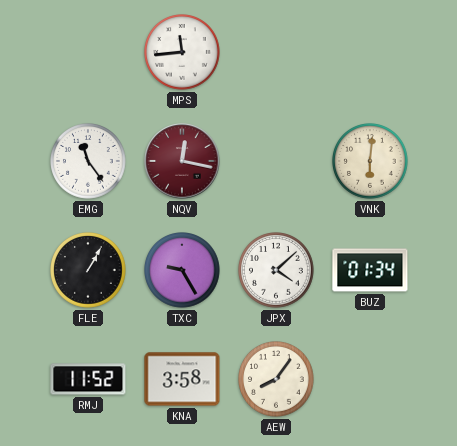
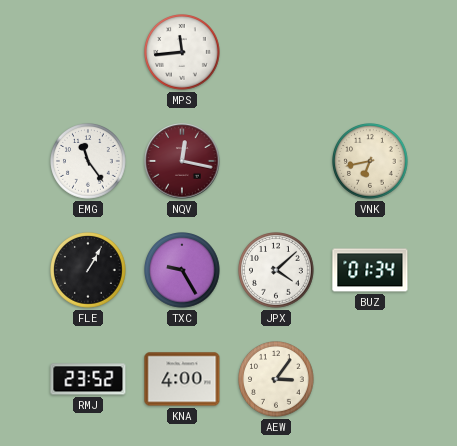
VNK: 6:01 -> 6:43
RMJ: 11:52 -> 23:52
KNA: 3:58 -> 4:00
AEW: 8:06 -> 3:06
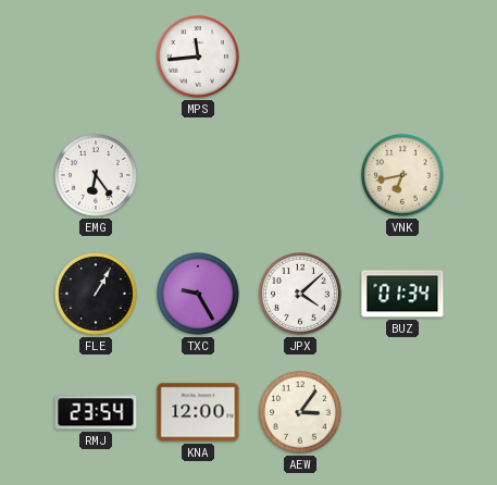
EMG: 11:24 -> 6:24
NQV: 12:17 -> none
RMJ: 23:52 -> 23:54
KNA: 4:00 -> 12:00
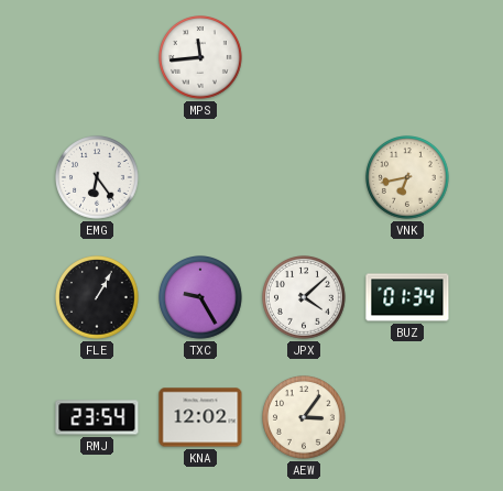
KNA: 12:00 -> 12:02
